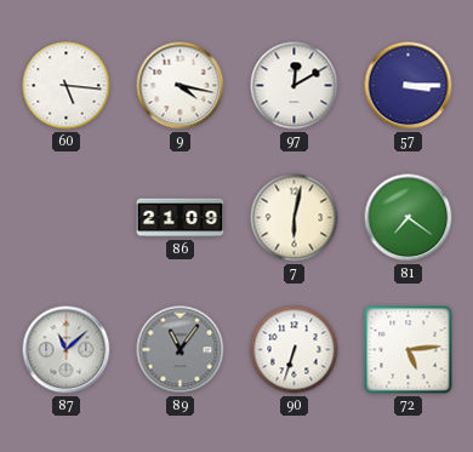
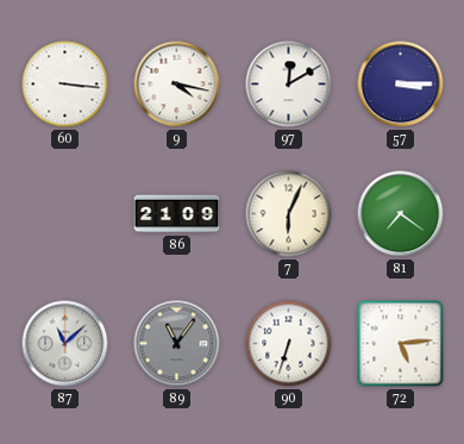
60: 5:16 -> 3:16
7: 6:02 -> 6:04
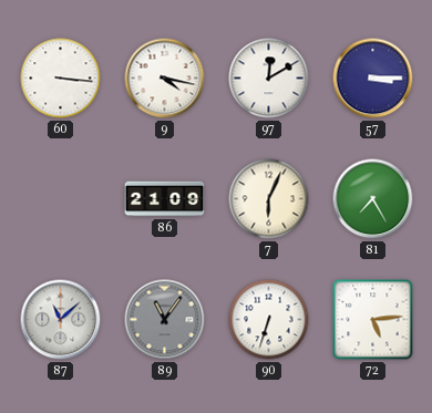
81: 7:21 -> 7:25
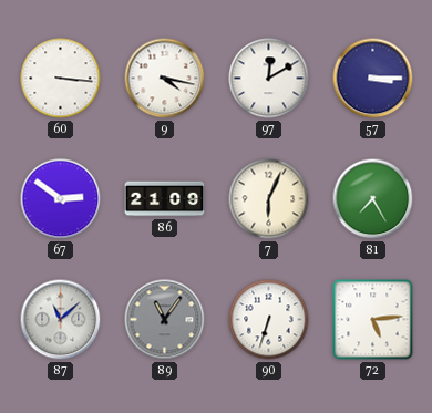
67: none -> 2:51
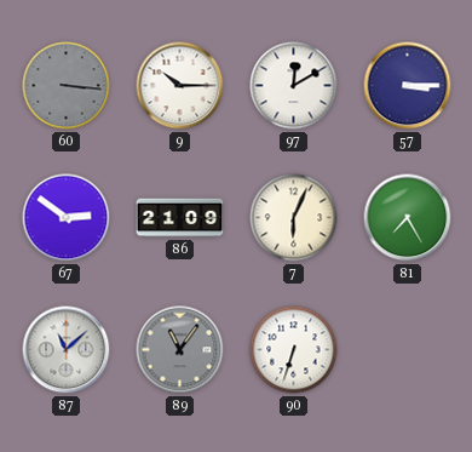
60 dial: white -> grey
9: 4:17 -> 10:15
72: 5:14 -> none
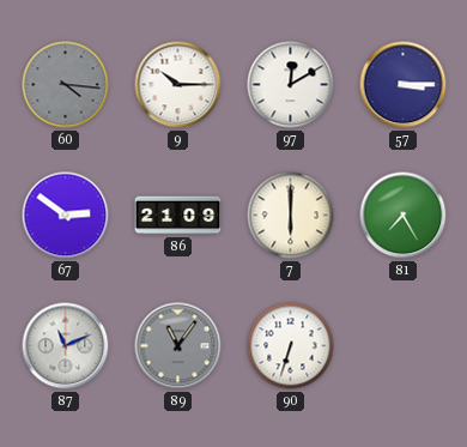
60: 3:16 -> 4:16
7: 6:04 -> 6:00
87: 11:08 -> 11:11
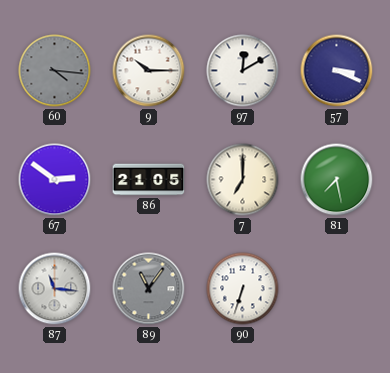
57: 3:15 -> 3:19
86: 21:09 -> 21:05
7: 6:00 -> 7:00
81: 7:25 -> 7:28
87: 11:11 -> 11:16
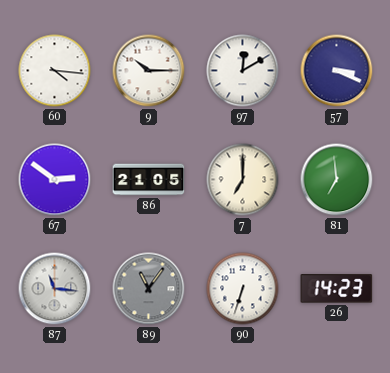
60 dial: grey -> white
81: 7:28 -> 6:59
26: none -> 14:23
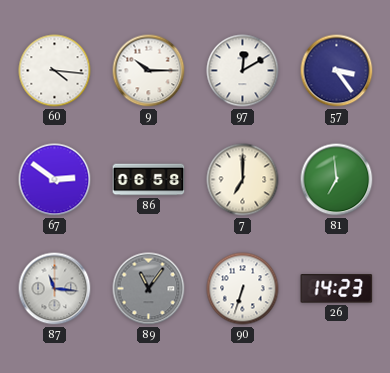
57: 3:19 -> 3:24
86: 21:05 -> 06:58
